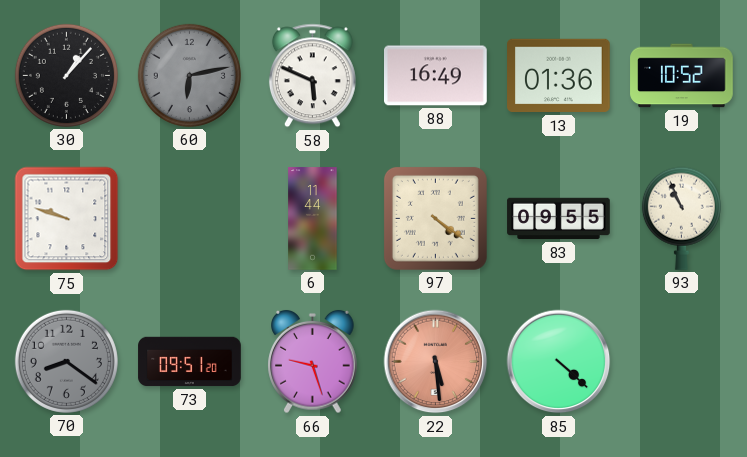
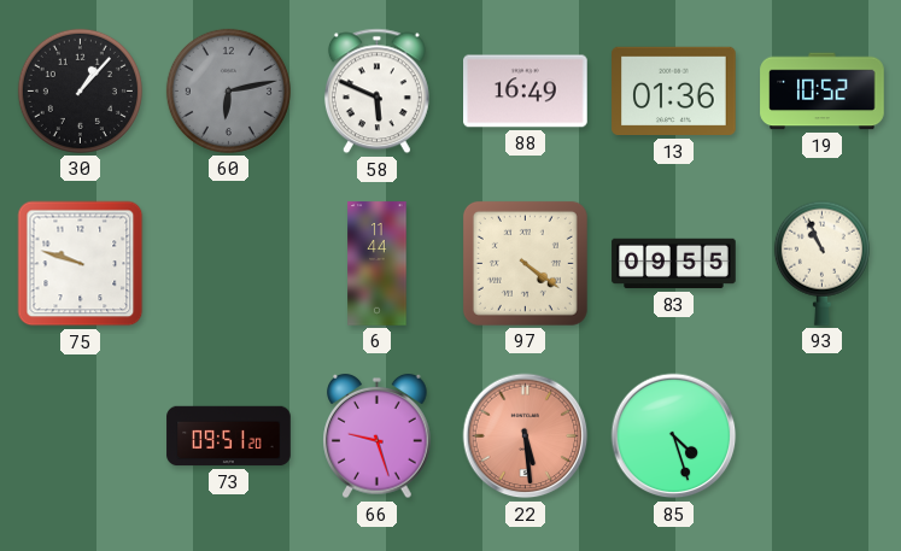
70: 8:21 -> none
85: 4:22 -> 4:27
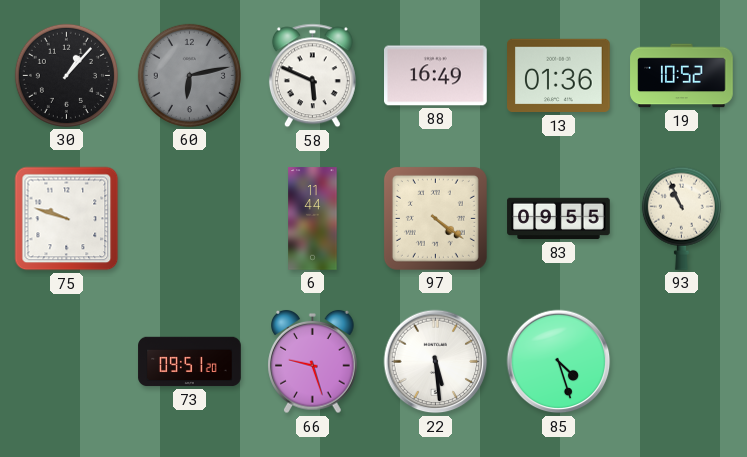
22 dial: salmon -> white
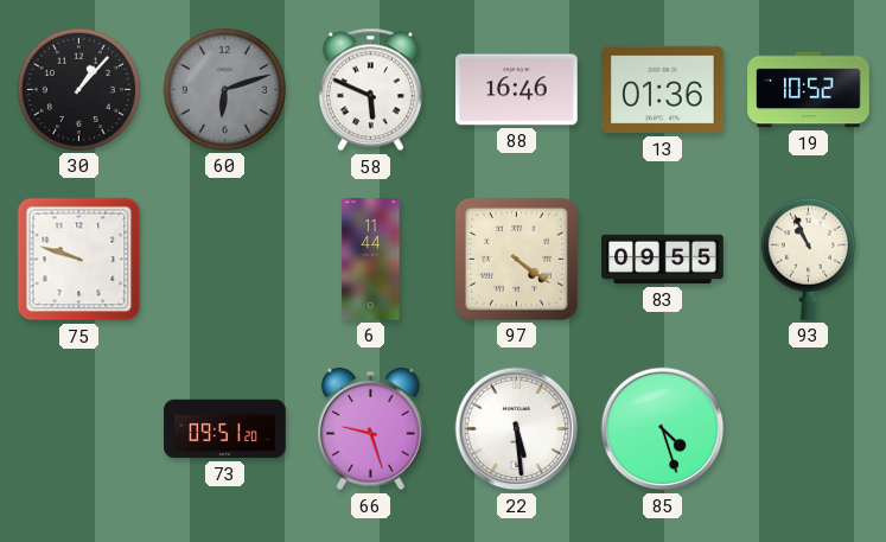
60: 6:13 -> 6:12
88: 16:49 -> 16:46
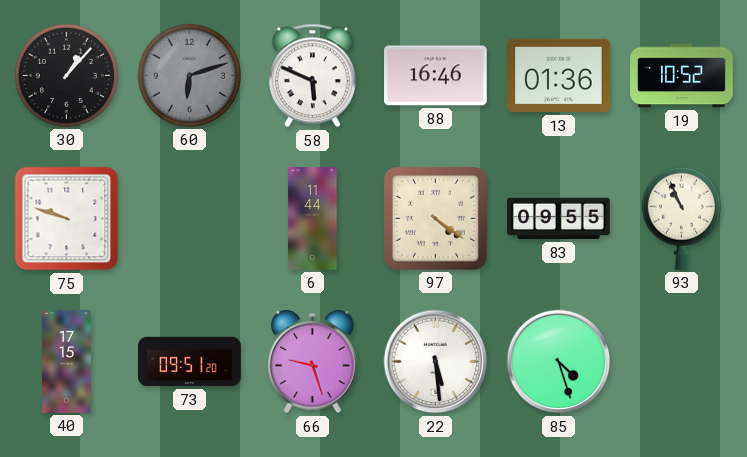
40: none -> 17:15
